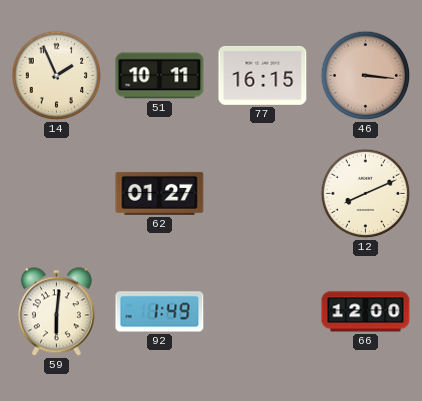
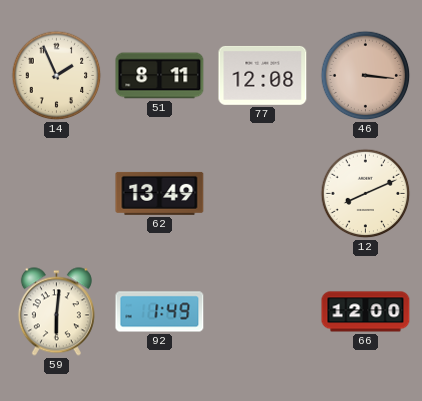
51: 10:11 -> 8:11
77: 16:15 -> 12:08
62: 01:27 -> 13:49
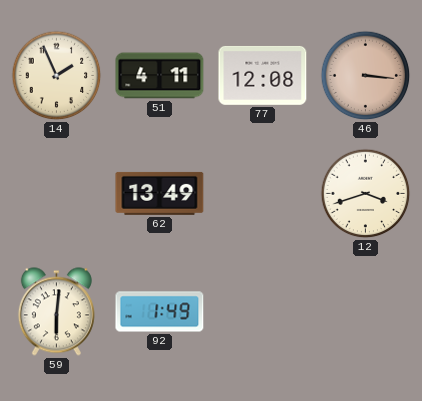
51: 8:11 -> 4:11
12: 8:11 -> 3:42
66: 12:00 -> none
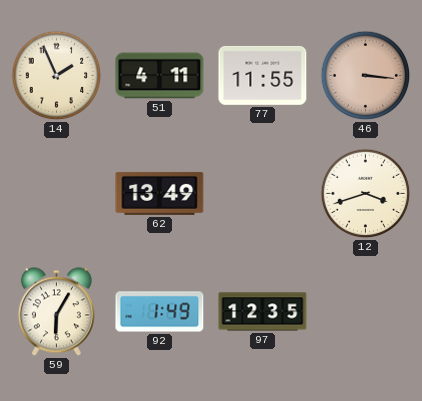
77: 12:08 -> 11:55
59: 6:01 -> 6:05
97: none -> 12:35
